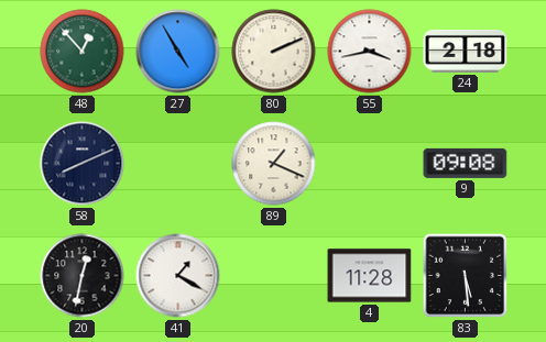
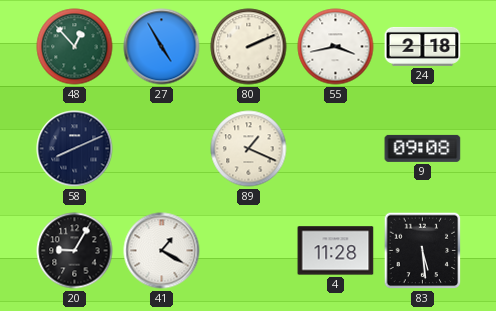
20: 12:32 -> 9:05
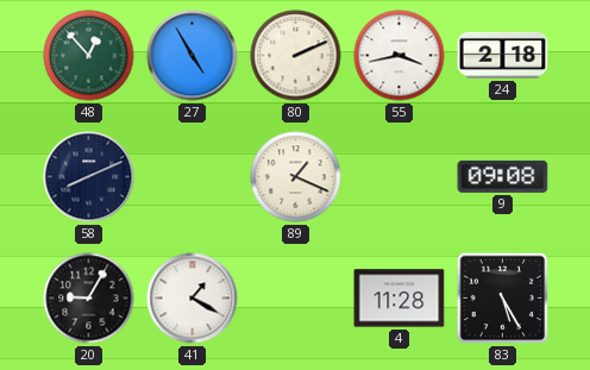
83: 5:29 -> 5:25
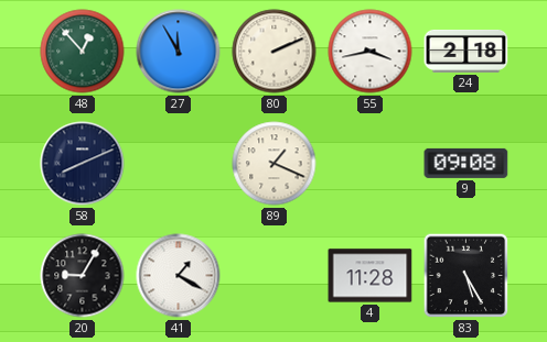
27: 4:55 -> 11:55
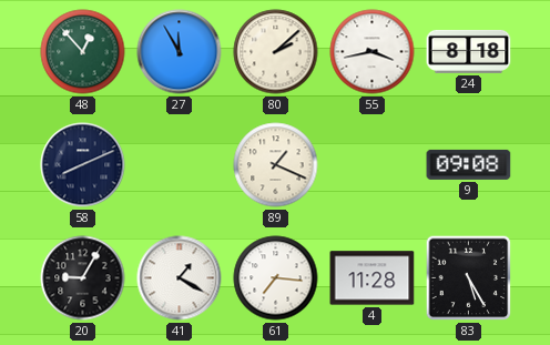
80: 2:11 -> 2:08
24: 2:18 -> 8:18
61: none -> 7:16
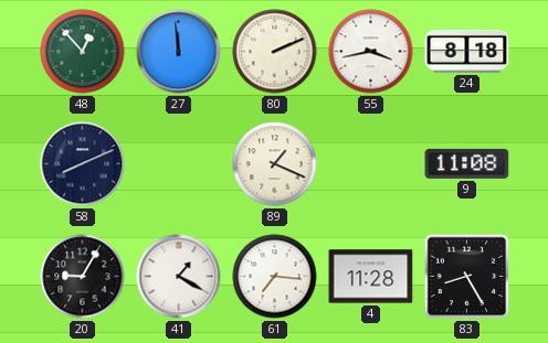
27: 11:55 -> 11:59
80: 2:08 -> 2:11
9: 09:08 -> 11:08
83: 5:25 -> 8:25
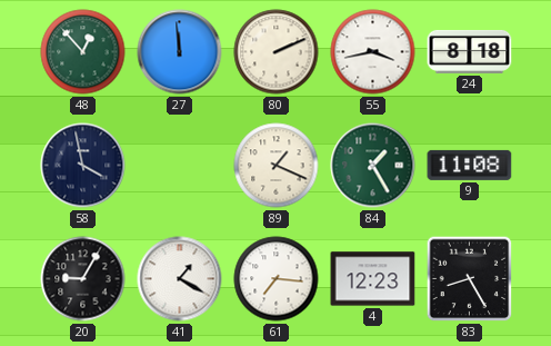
58: 8:11 -> 3:58
84: none -> 1:25
4: 11:28 -> 12:23
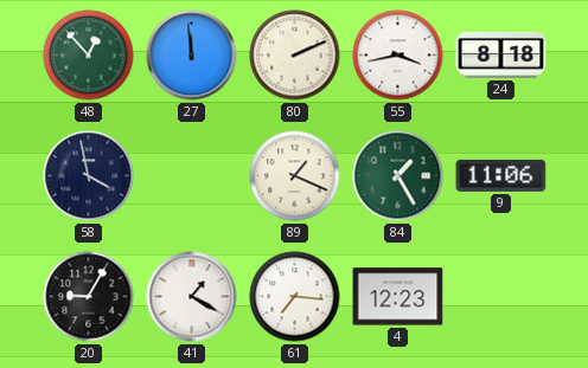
9: 11:08 -> 11:06
83: 8:25 -> none
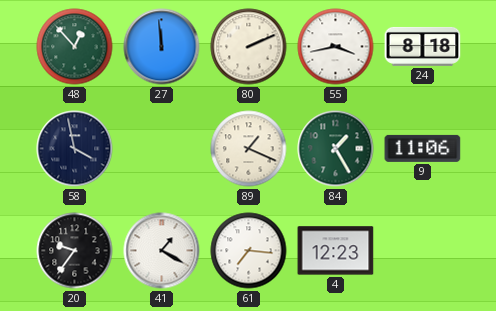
20: 9:05 -> 9:36
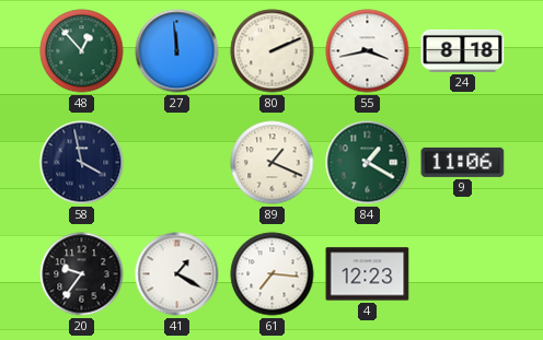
84: 1:25 -> 1:20
